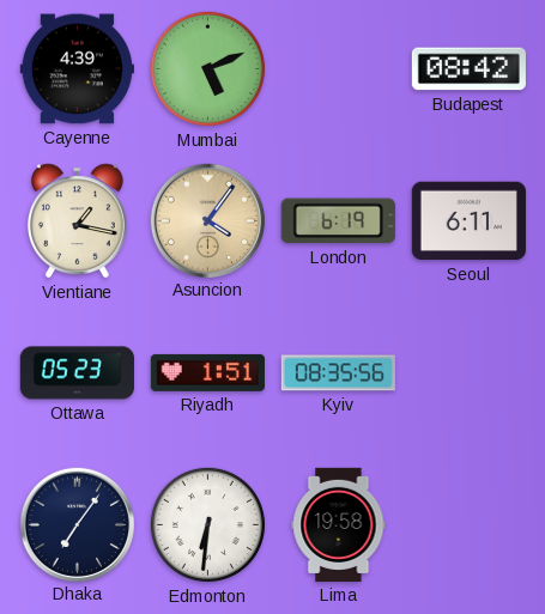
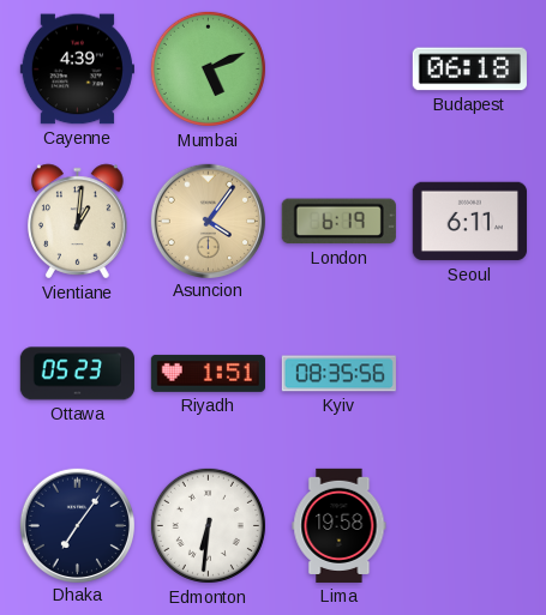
Budapest: 08:42 -> 06:18
Vientiane: 1:17 -> 1:01
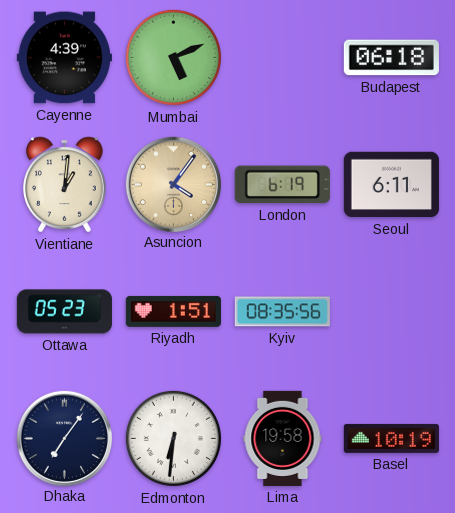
Basel: none -> 10:19
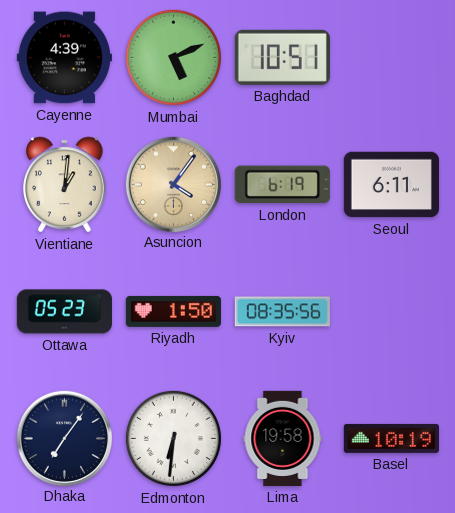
Baghdad: none -> 10:51
Budapest: 06:18 -> none
Riyadh: 1:51 -> 1:50
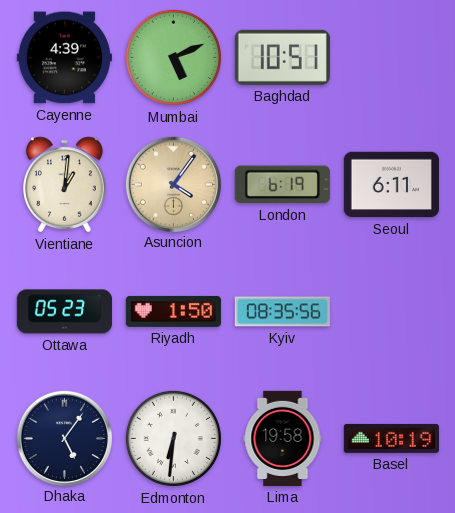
Dhaka: 7:06 -> 5:06
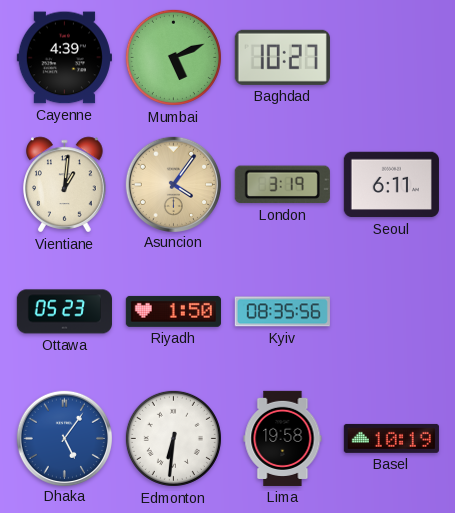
Baghdad: 10:51 -> 10:27
London: 6:19 -> 3:19
Dhaka dial: navy -> blue
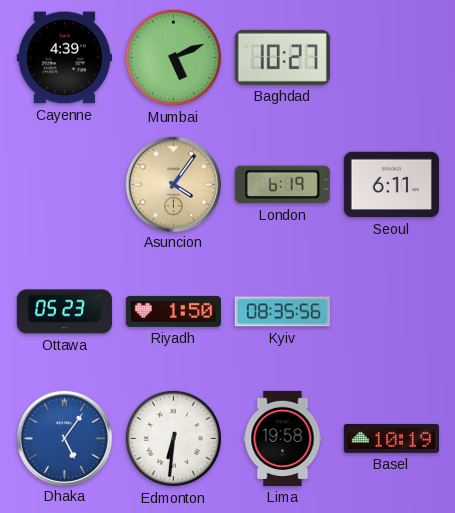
Vientiane: 1:01 -> none
London: 3:19 -> 6:19
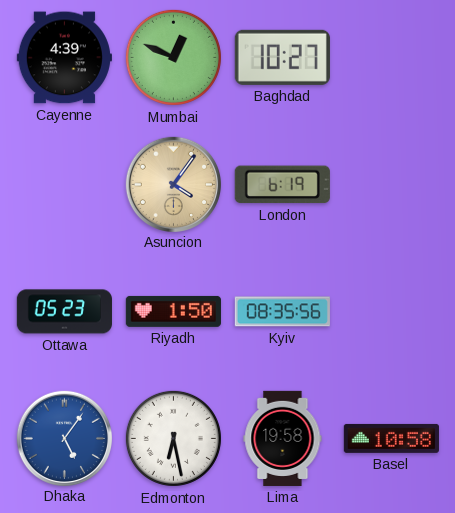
Mumbai: 5:11 -> 12:49
Seoul: 6:11 -> none
Edmonton: 6:31 -> 6:28
Basel: 10:19 -> 10:58
